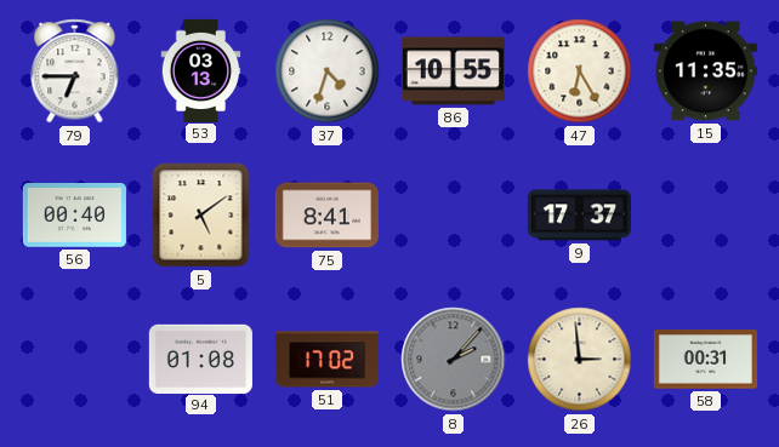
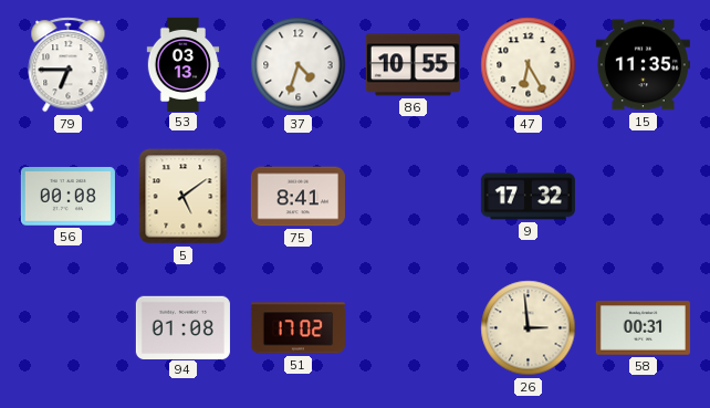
56: 00:40 -> 00:08
9: 17:37 -> 17:32
8: 2:07 -> none
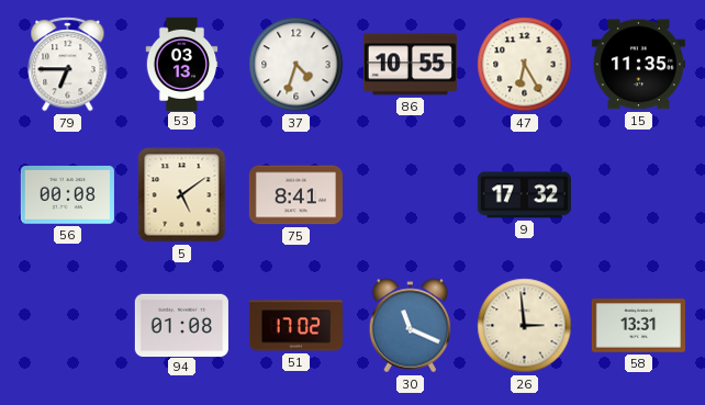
30: none -> 11:19
58: 00:31 -> 13:31
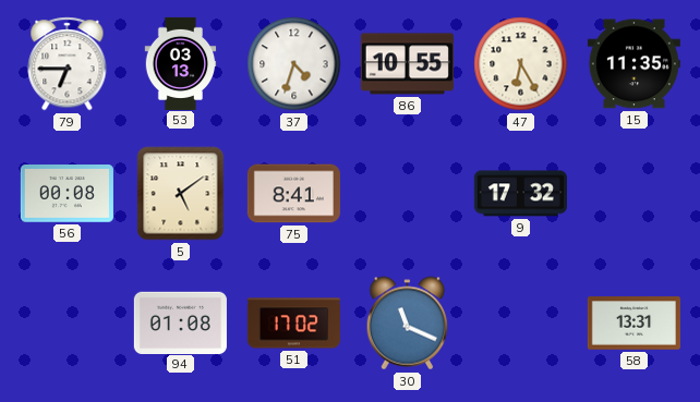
26: 2:59 -> none
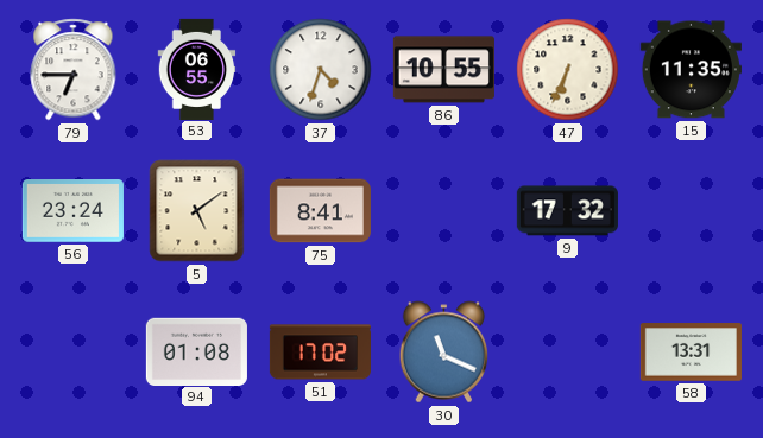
53: 03:13 -> 06:55
47: 6:25 -> 6:34
56: 00:08 -> 23:24
